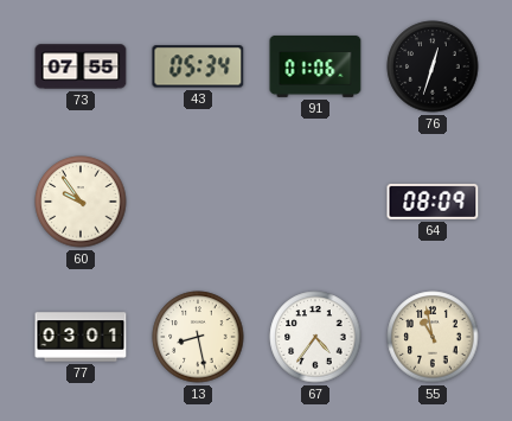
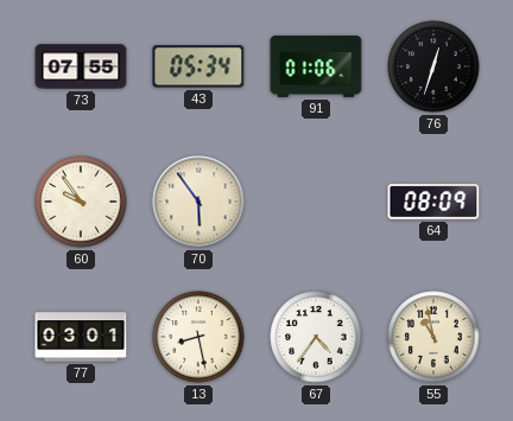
70: none -> 5:54
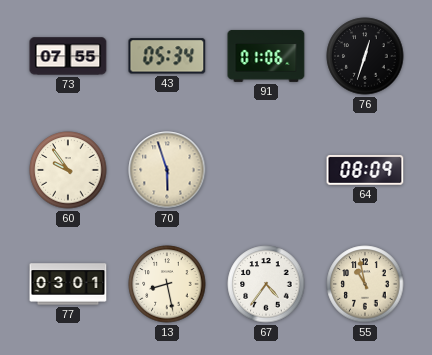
70: 5:54 -> 5:57
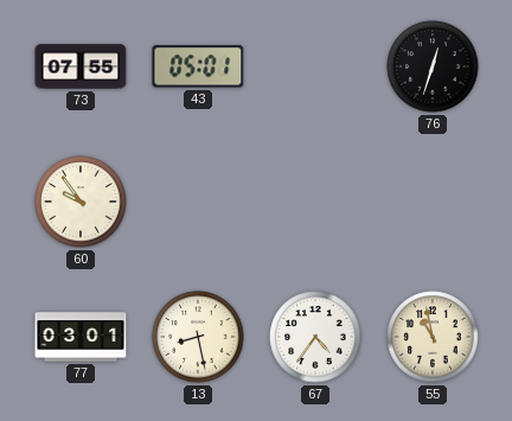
43: 05:34 -> 05:01
91: 01:06 -> none
70: 5:57 -> none
64: 08:09 -> none
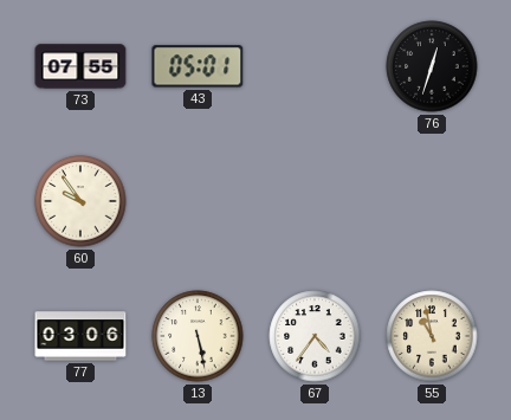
77: 03:01 -> 03:06
13: 8:28 -> 5:28
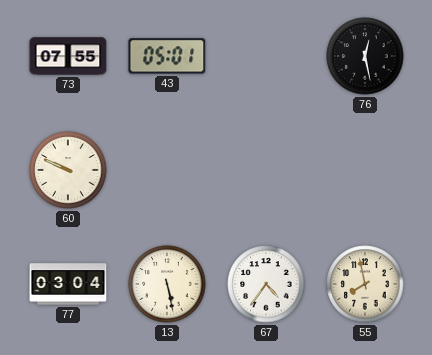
76: 12:33 -> 12:28
60: 9:54 -> 9:49
77: 03:06 -> 03:04
55: 10:58 -> 7:58
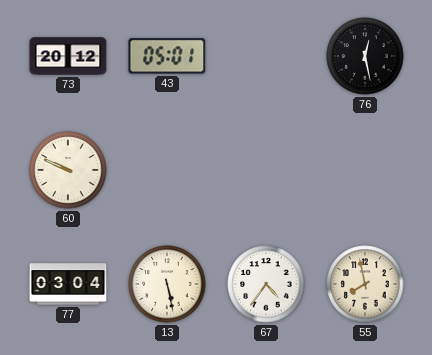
73: 07:55 -> 20:12
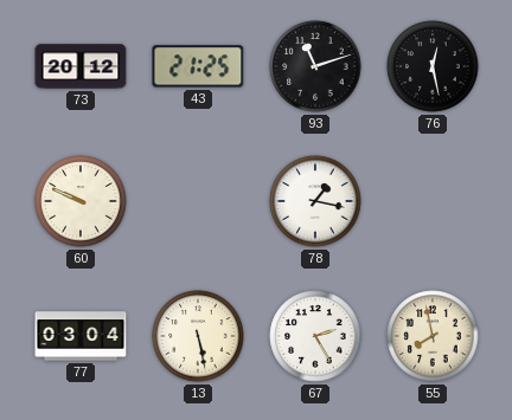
43: 05:01 -> 21:25
93: none -> 11:12
78: none -> 1:17
67: 4:36 -> 2:25
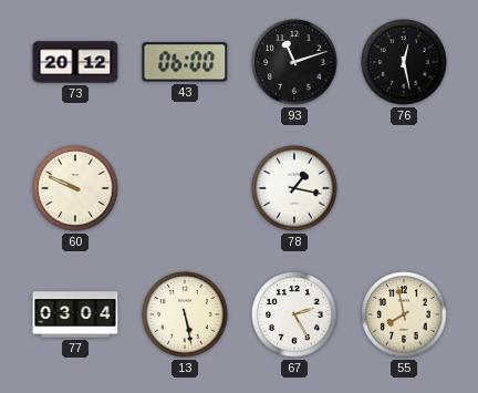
43: 21:25 -> 06:00
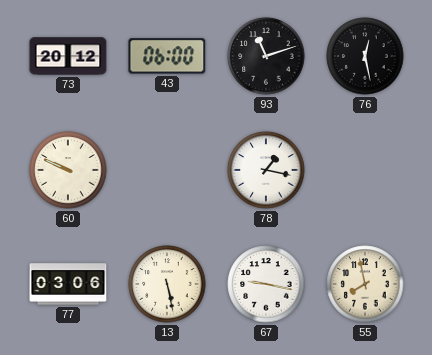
77: 03:04 -> 03:06
67: 2:25 -> 9:17
